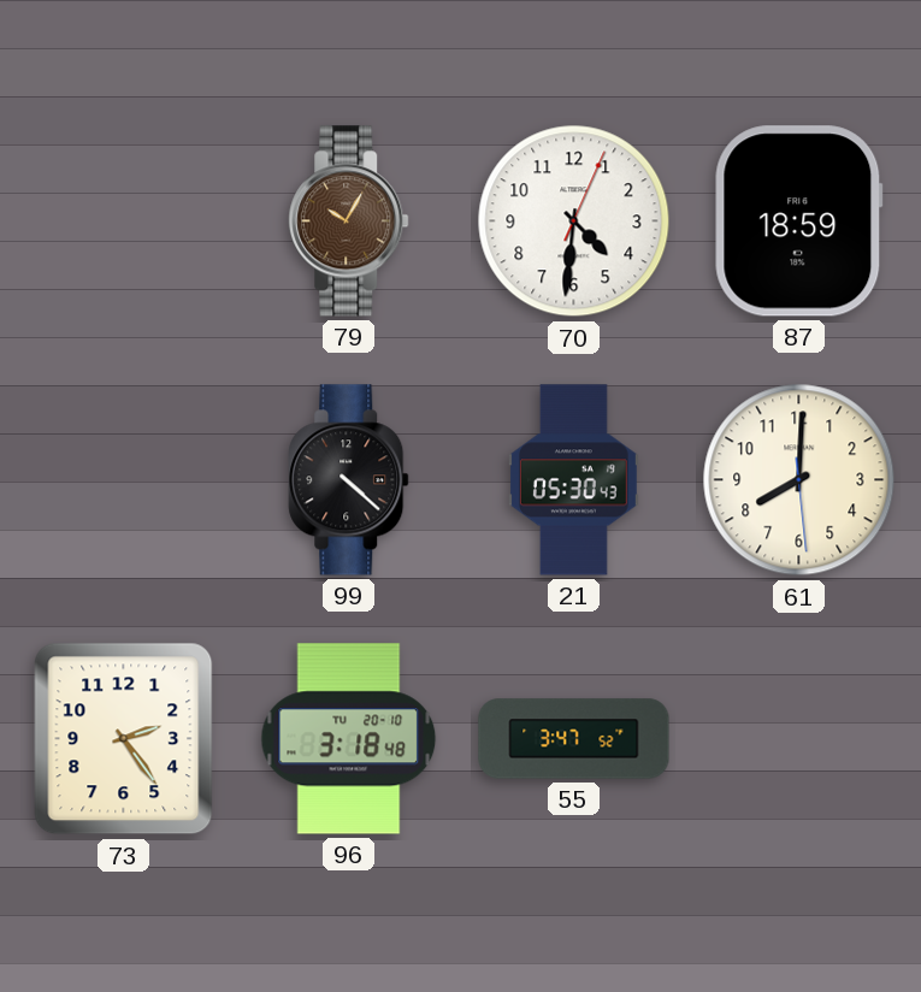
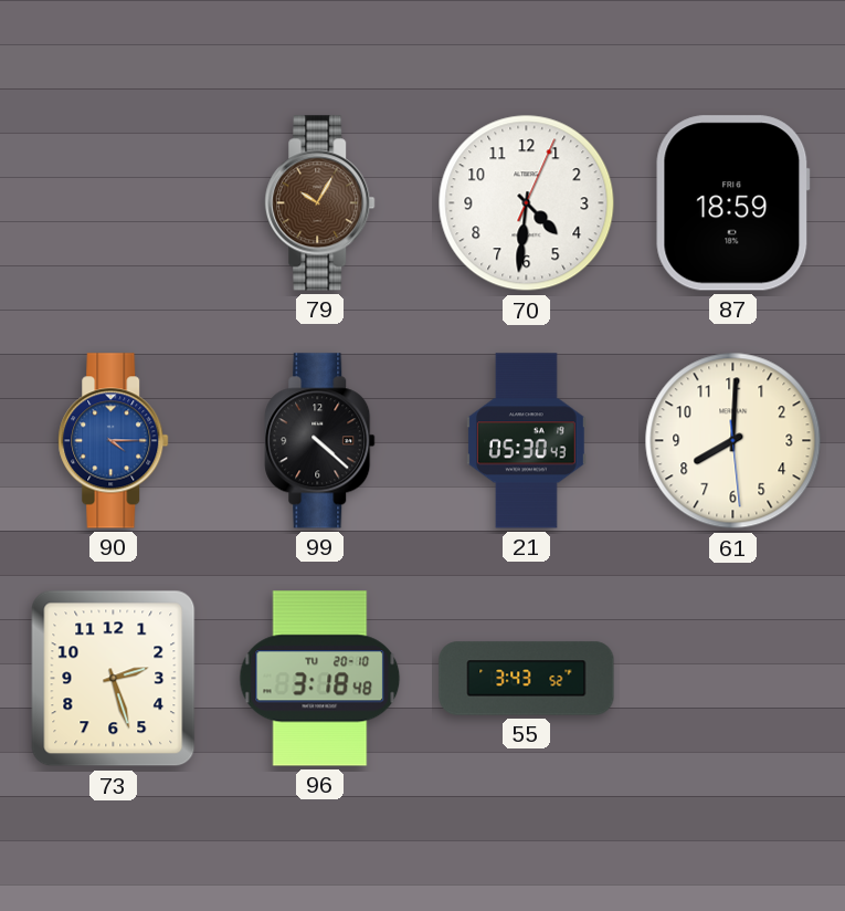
90: none -> 4:15
73: 2:24 -> 2:27
55: 3:47 -> 3:43
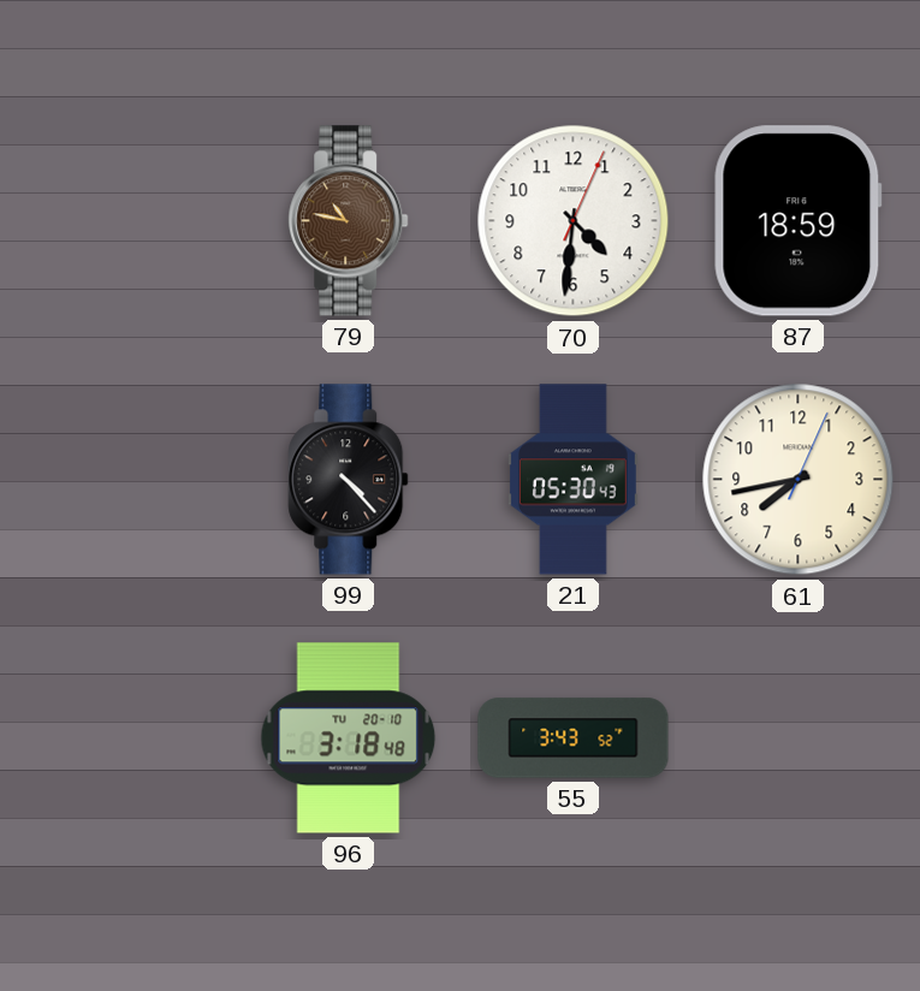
79: 10:05 -> 10:47
90: 4:15 -> none
99: 4:22 -> 4:23
61: 8:00 -> 7:43
73: 2:27 -> none
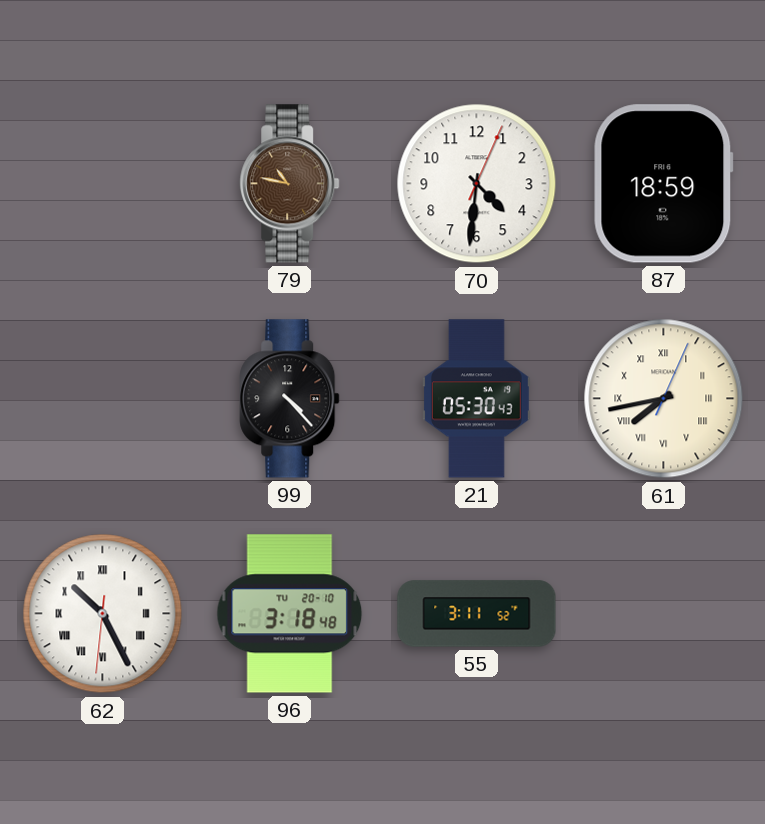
61 numerals: Arabic -> Roman
62: none -> 10:25
55: 3:43 -> 3:11
